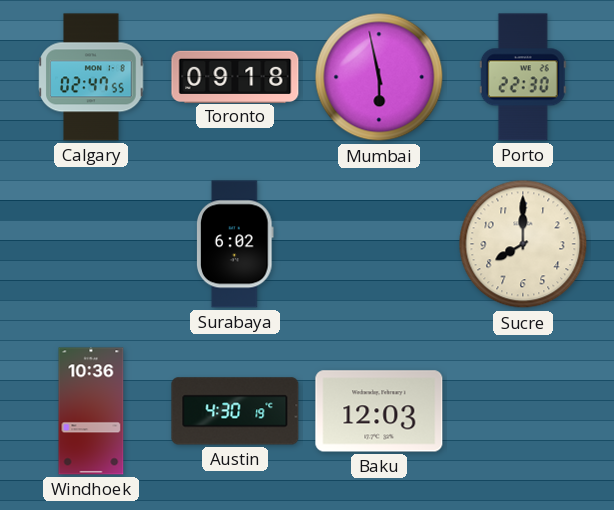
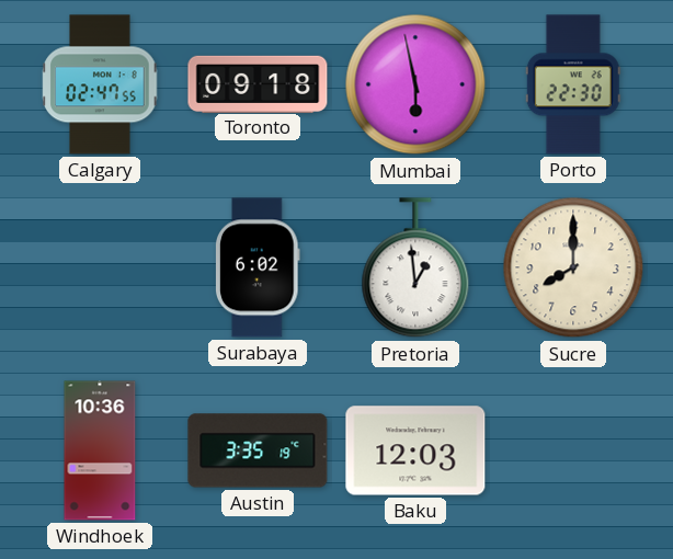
Pretoria: none -> 12:59
Austin: 4:30 -> 3:35
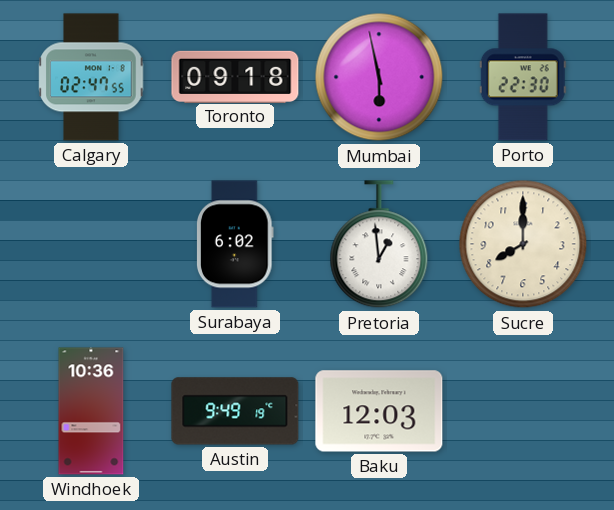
Austin: 3:35 -> 9:49
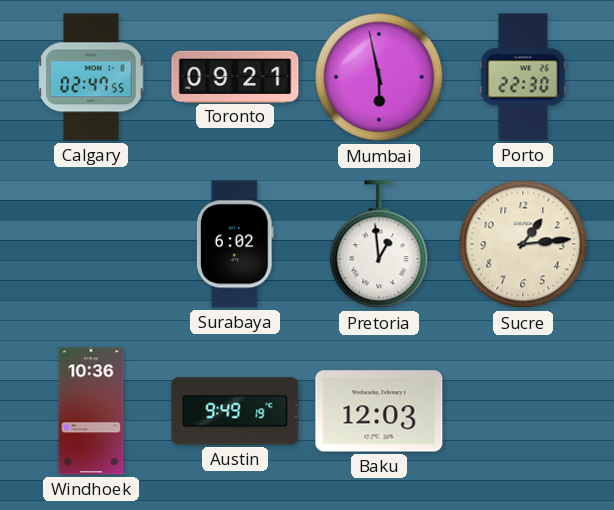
Toronto: 09:18 -> 09:21
Sucre: 8:00 -> 1:14
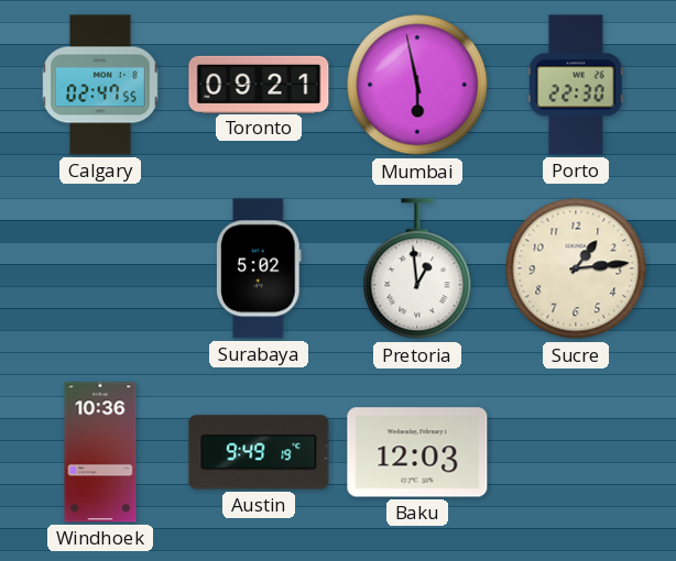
Surabaya: 6:02 -> 5:02
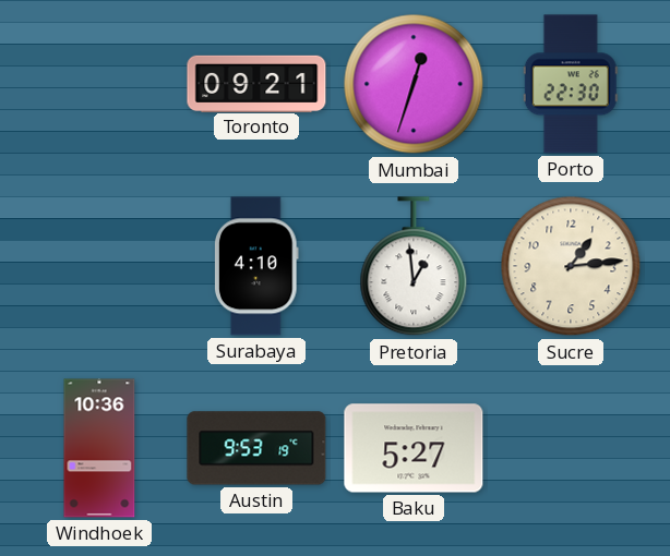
Calgary: 02:47 -> none
Mumbai: 5:58 -> 12:33
Surabaya: 5:02 -> 4:10
Austin: 9:49 -> 9:53
Baku: 12:03 -> 5:27
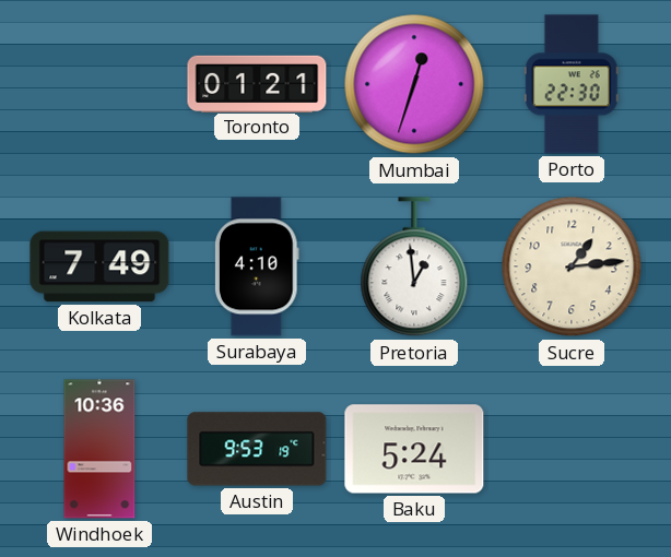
Toronto: 09:21 -> 01:21
Kolkata: none -> 7:49
Baku: 5:27 -> 5:24
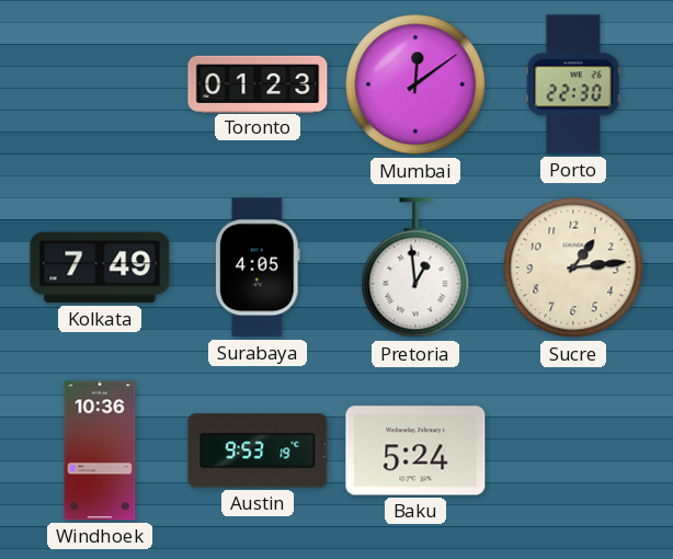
Toronto: 01:21 -> 01:23
Mumbai: 12:33 -> 12:09
Surabaya: 4:10 -> 4:05
